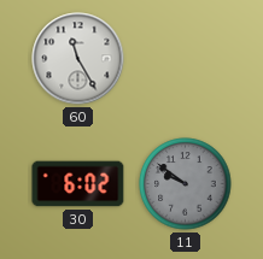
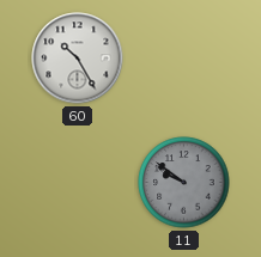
60: 11:25 -> 10:25
30: 6:02 -> none
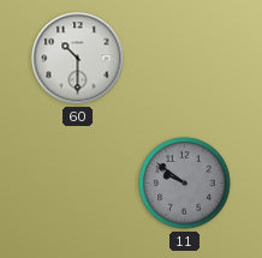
60: 10:25 -> 10:30
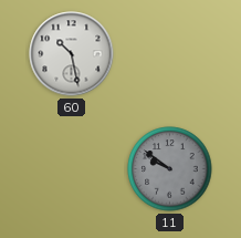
60: 10:30 -> 10:28
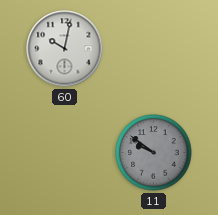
60: 10:28 -> 10:02
